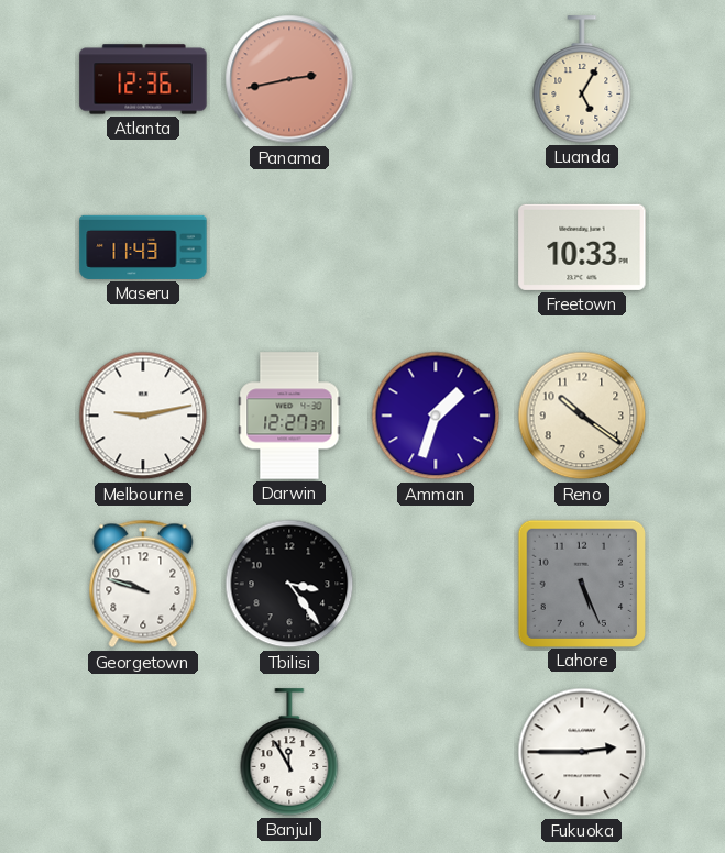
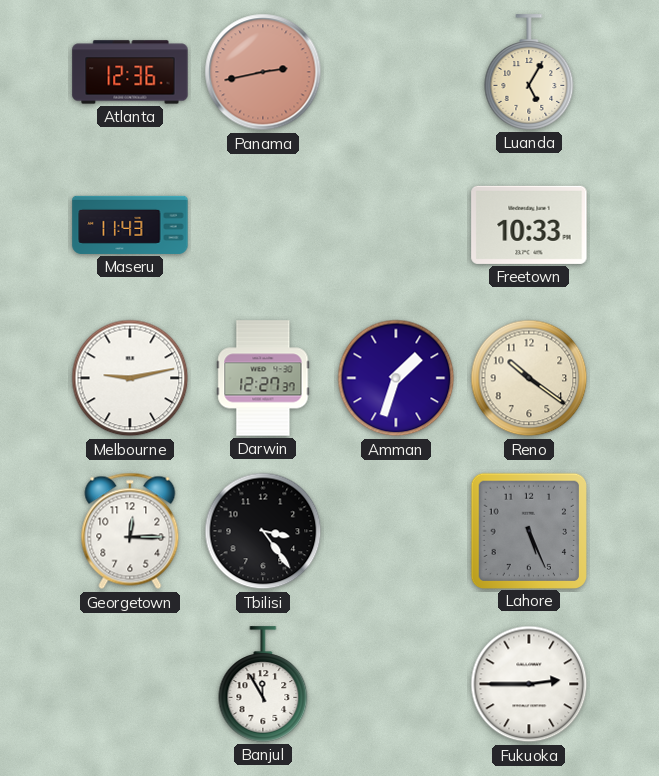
Georgetown: 9:48 -> 12:15
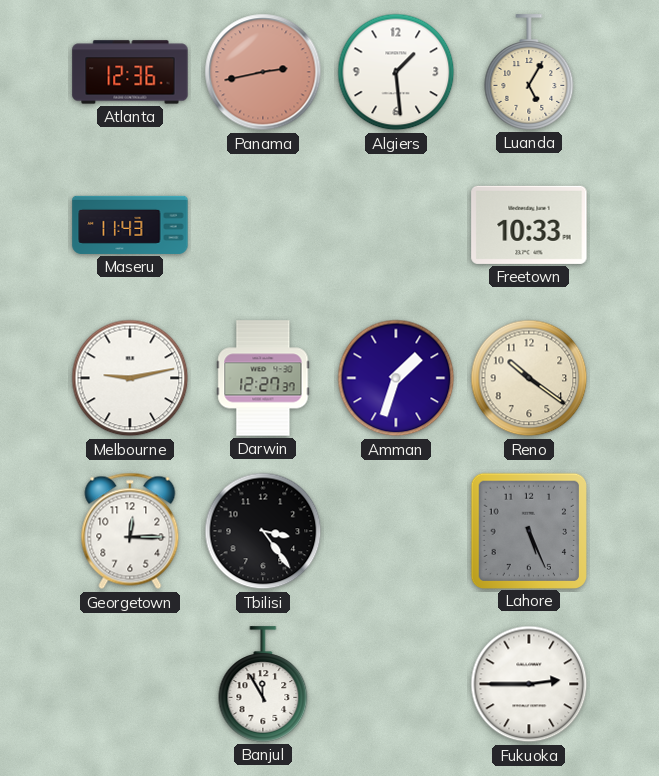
Algiers: none -> 1:29
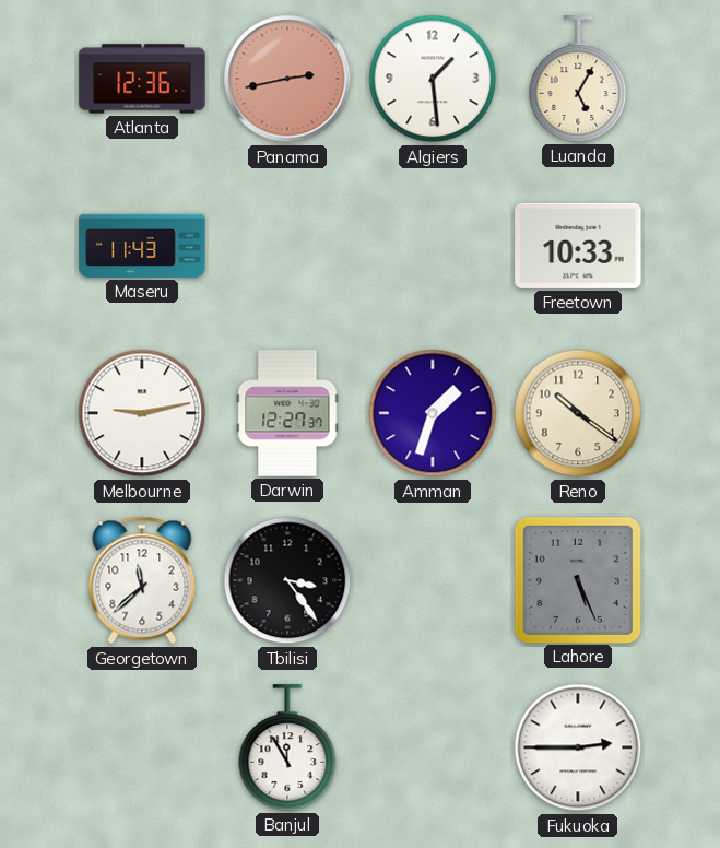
Georgetown: 12:15 -> 11:38
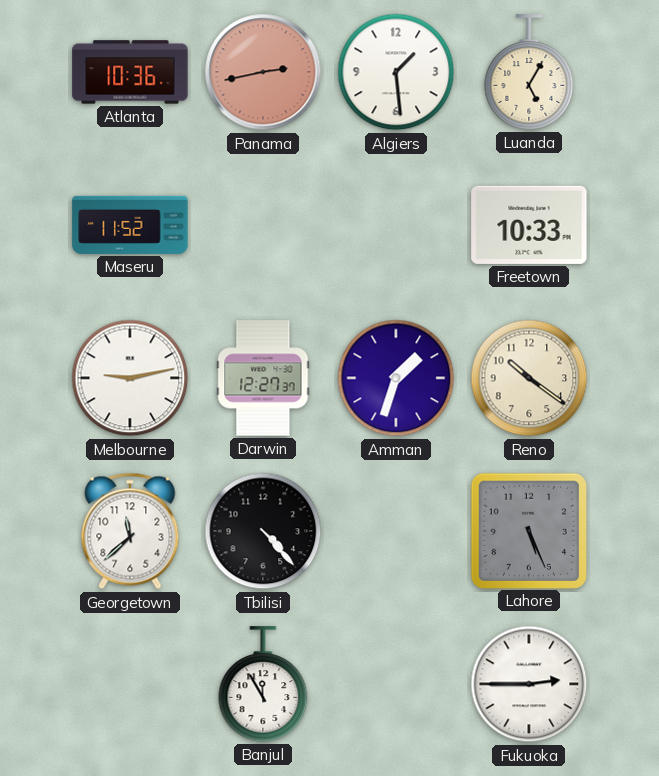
Atlanta: 12:36 -> 10:36
Maseru: 11:43 -> 11:52
Tbilisi: 3:24 -> 4:23
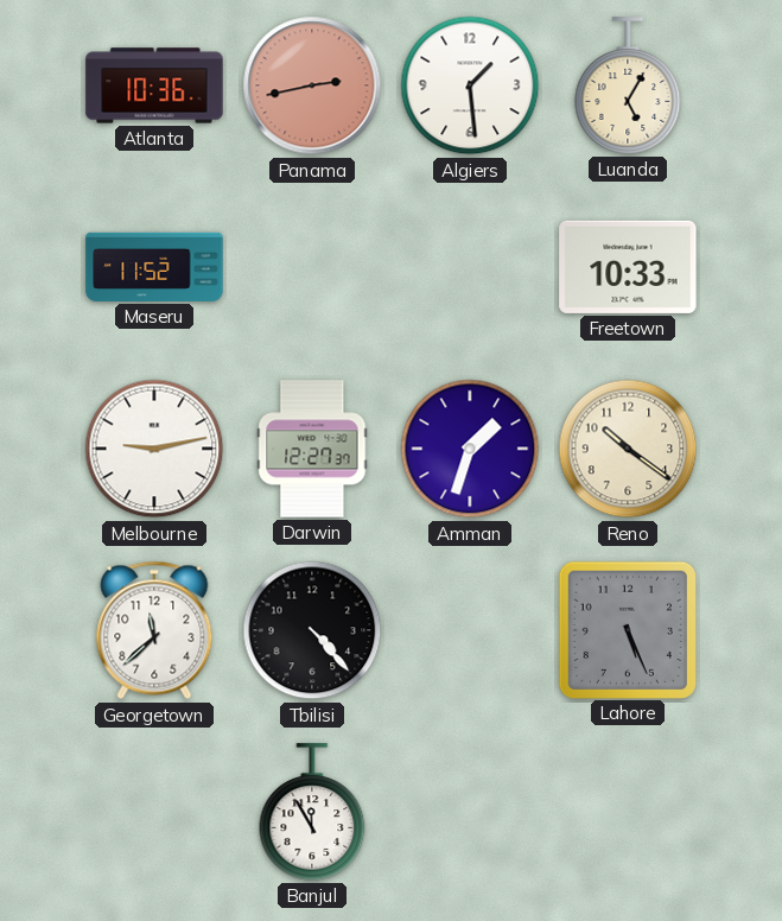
Fukuoka: 2:45 -> none
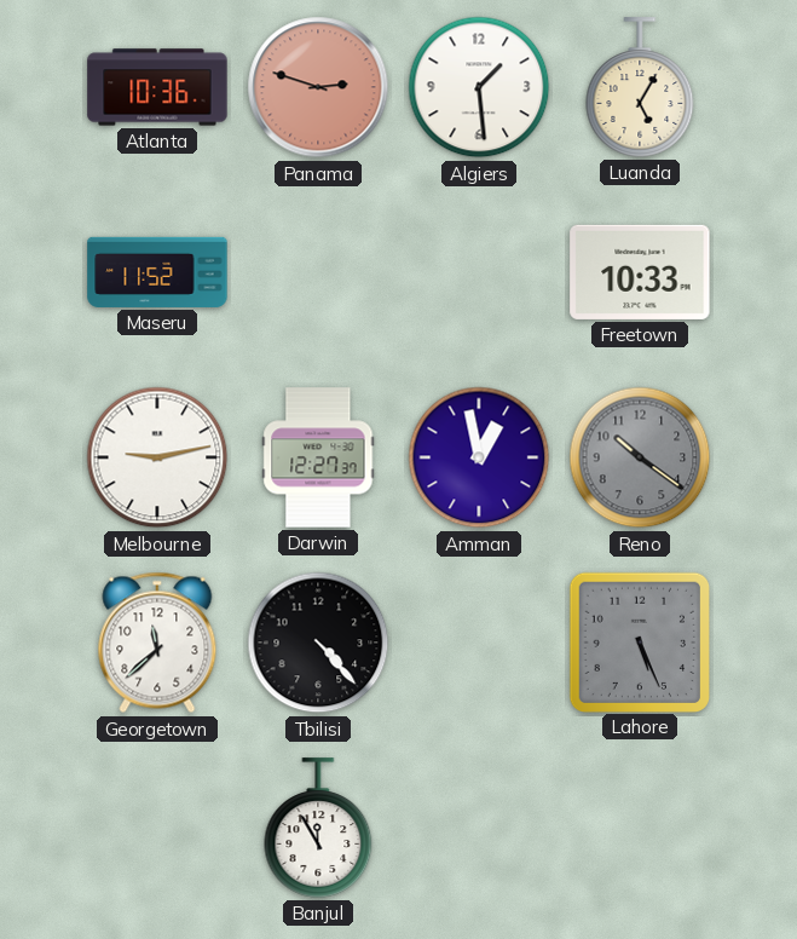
Panama: 2:43 -> 2:48
Amman: 1:33 -> 12:58
Reno dial: cream -> grey
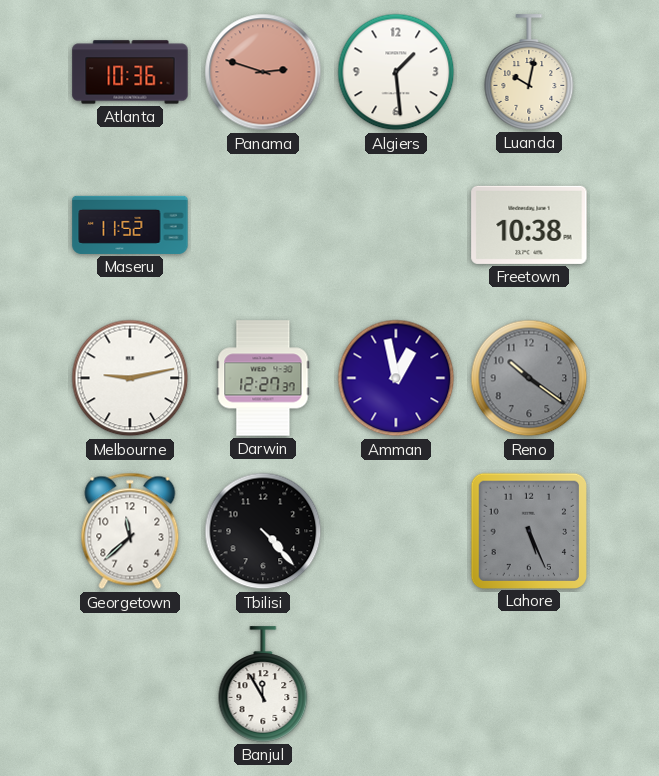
Luanda: 5:05 -> 10:02
Freetown: 10:33 -> 10:38
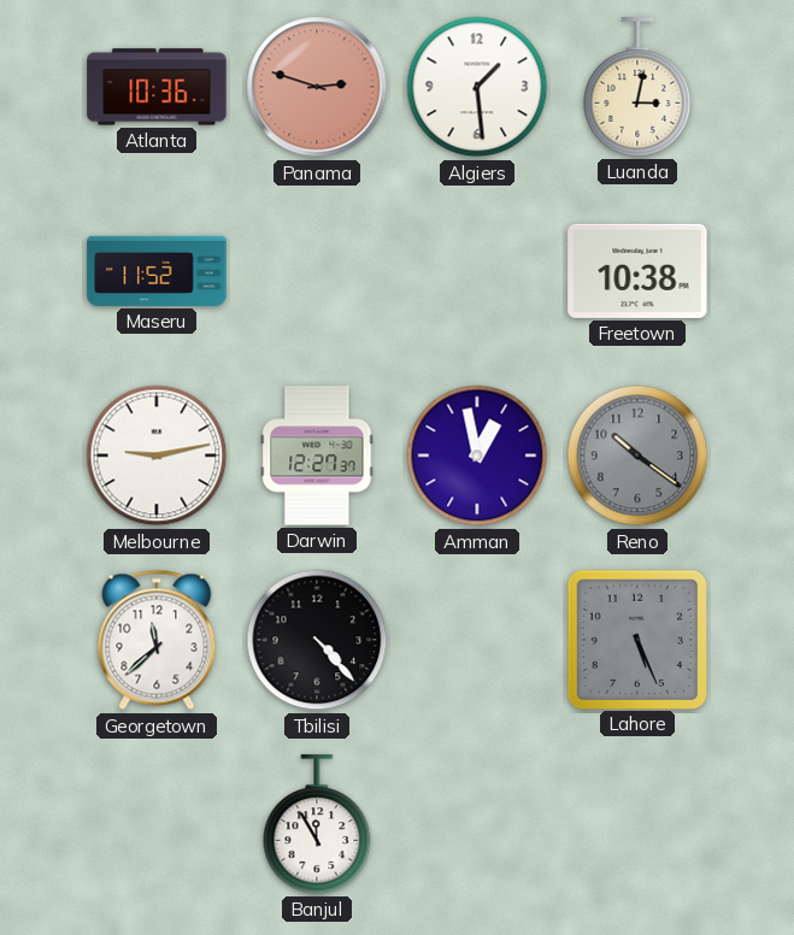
Luanda: 10:02 -> 3:02
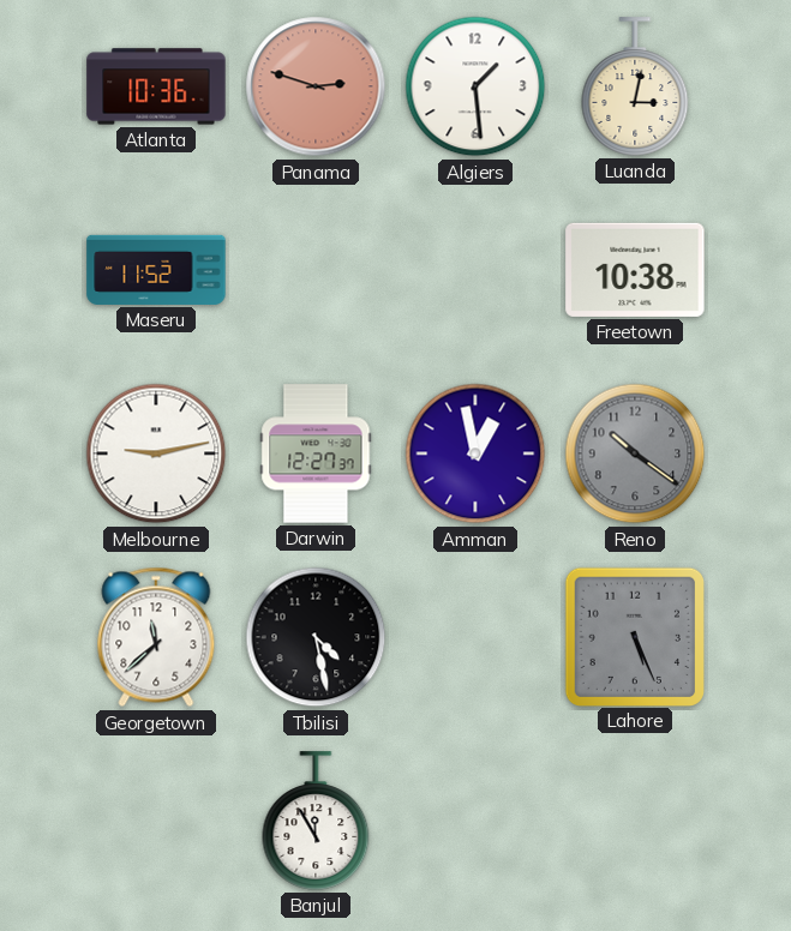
Tbilisi: 4:23 -> 4:28
